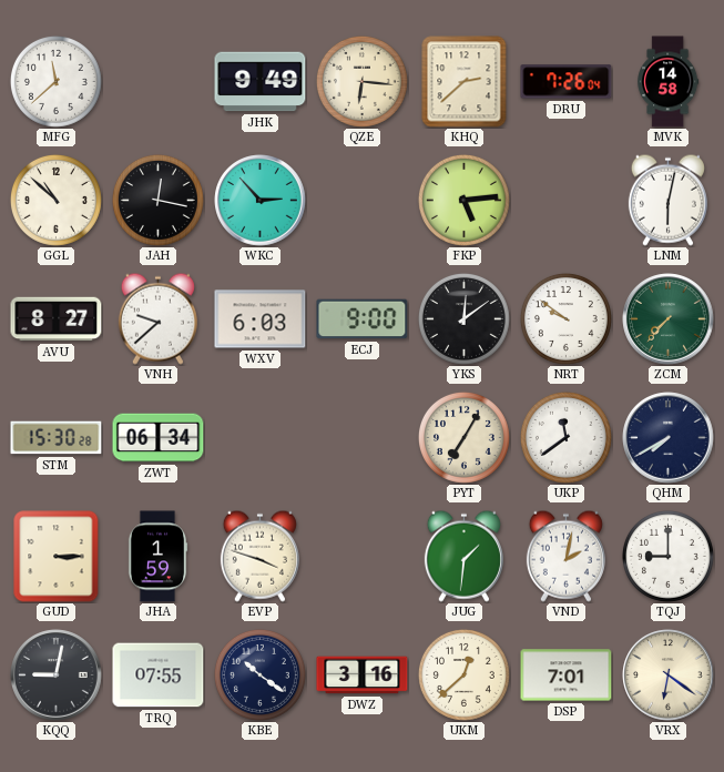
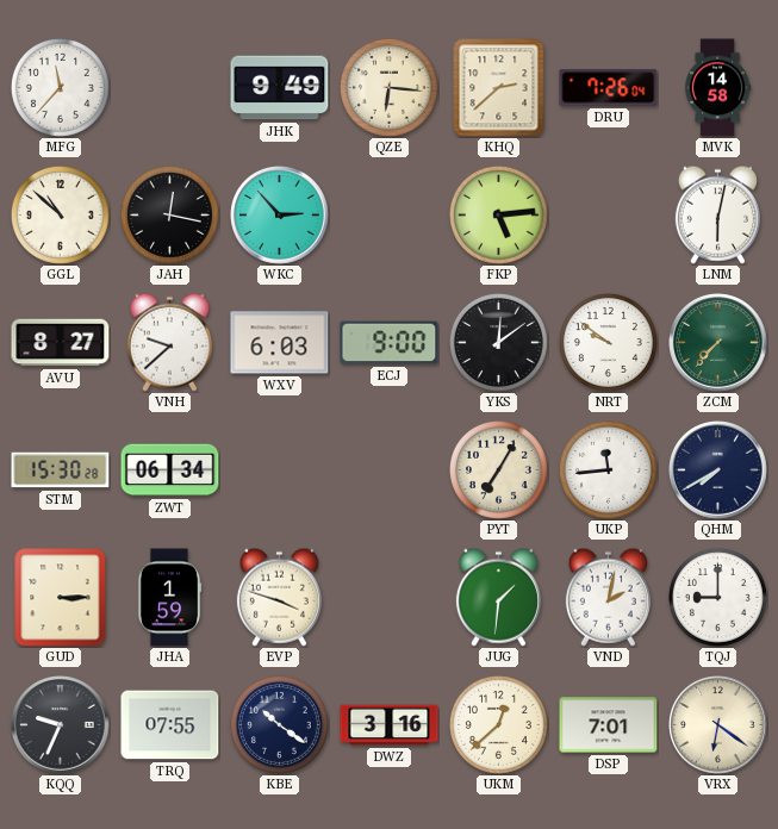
MFG: 11:38 -> 11:37
UKP: 11:39 -> 11:44
KQQ: 9:02 -> 9:34
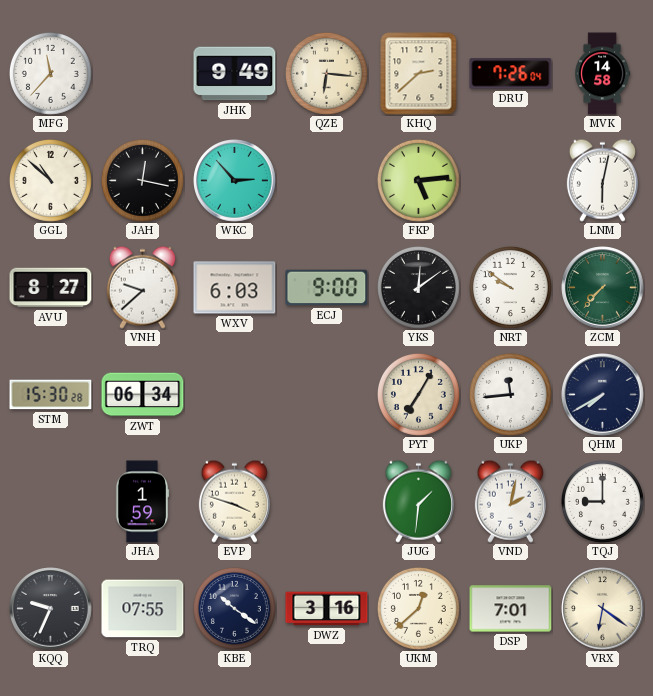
GUD: 3:15 -> none
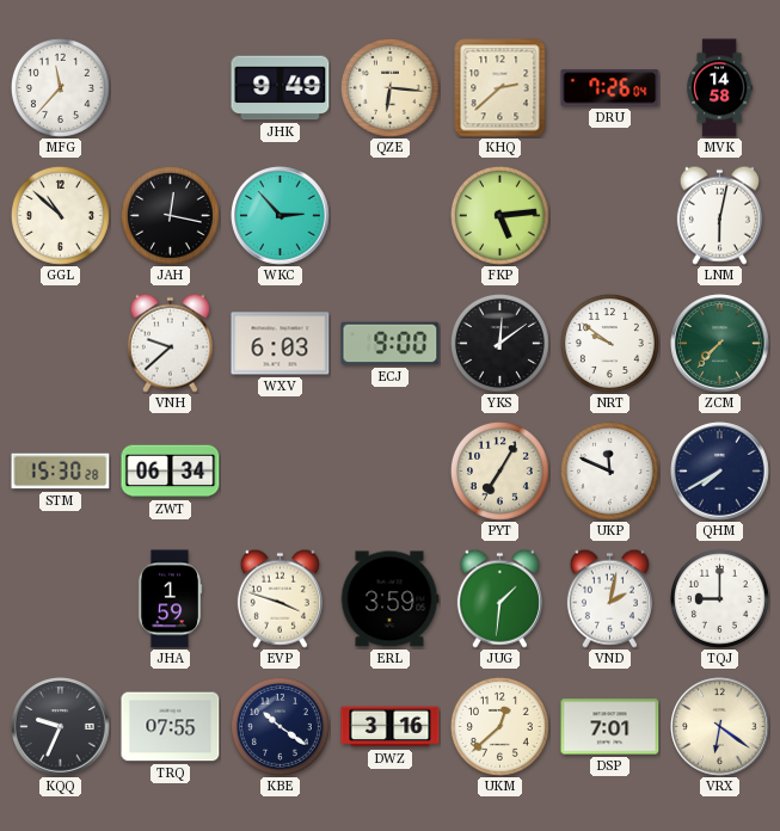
AVU: 8:27 -> none
UKP: 11:44 -> 11:49
ERL: none -> 3:59
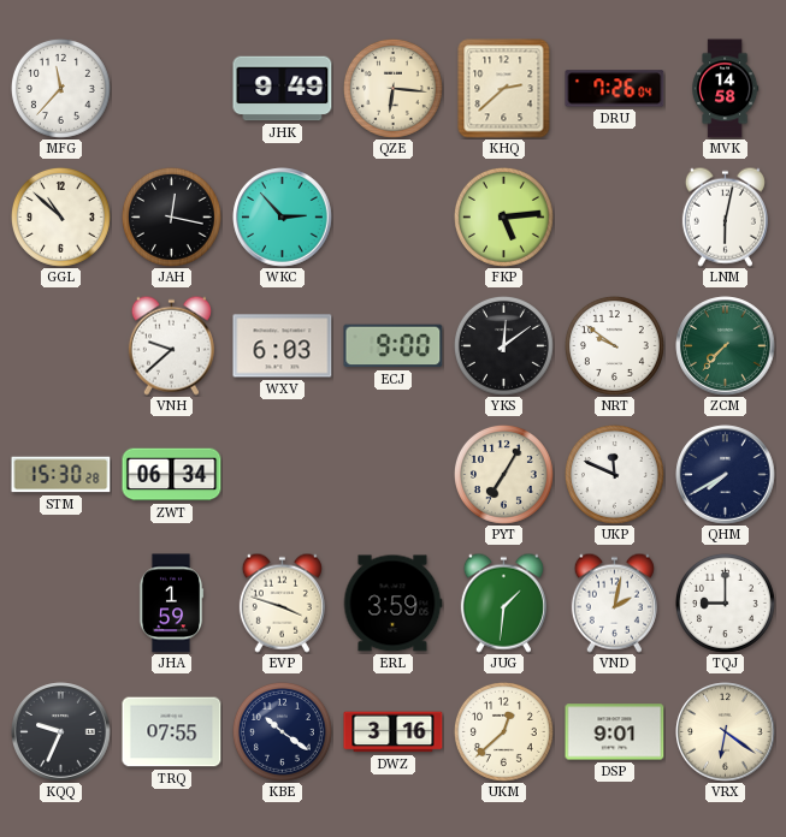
DSP: 7:01 -> 9:01
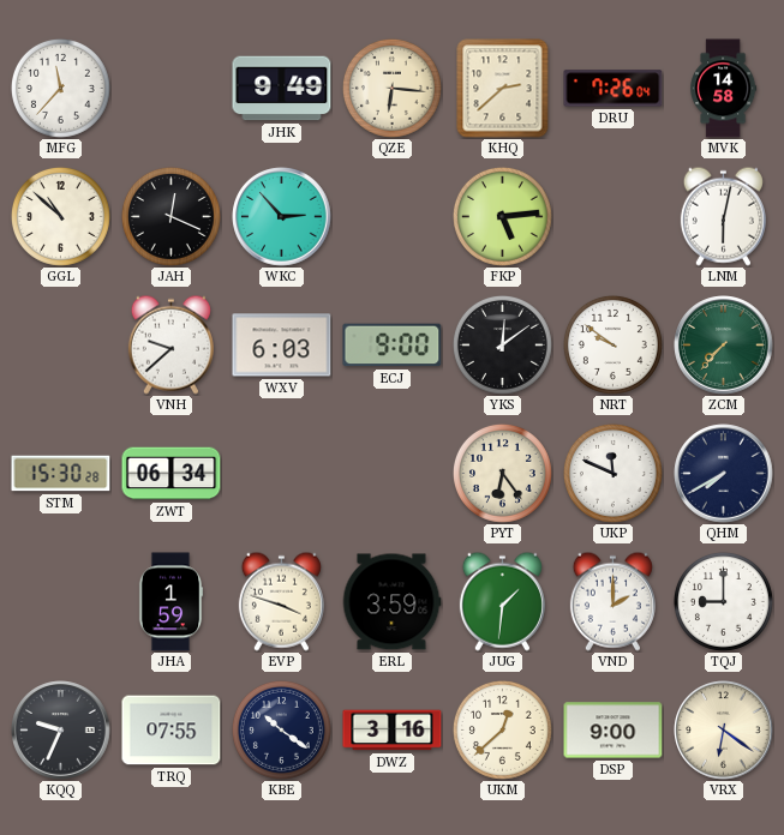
JAH: 12:17 -> 12:19
PYT: 7:05 -> 6:24
VND: 2:02 -> 2:00
DSP: 9:01 -> 9:00
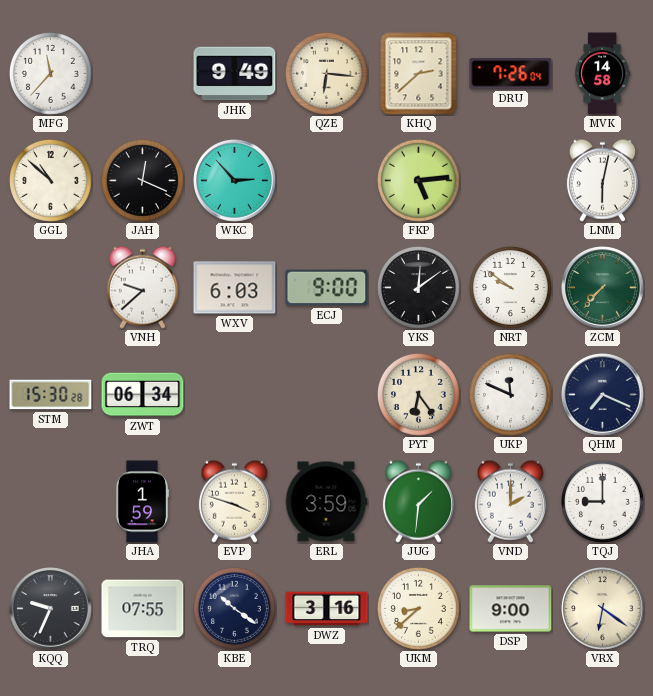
QHM: 7:40 -> 7:19
UKM: 12:38 -> 8:38
